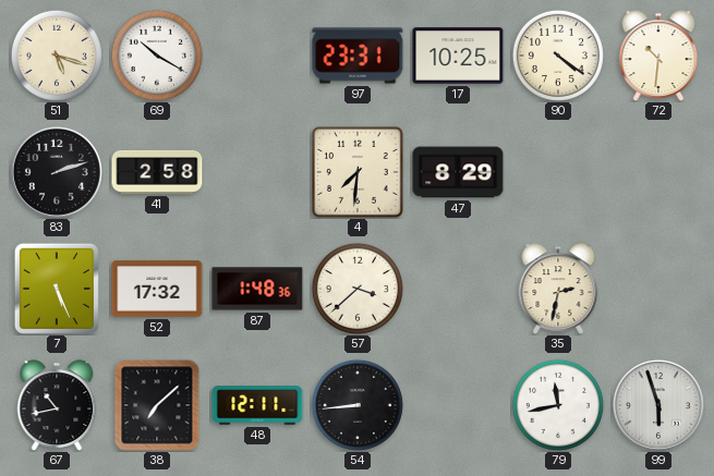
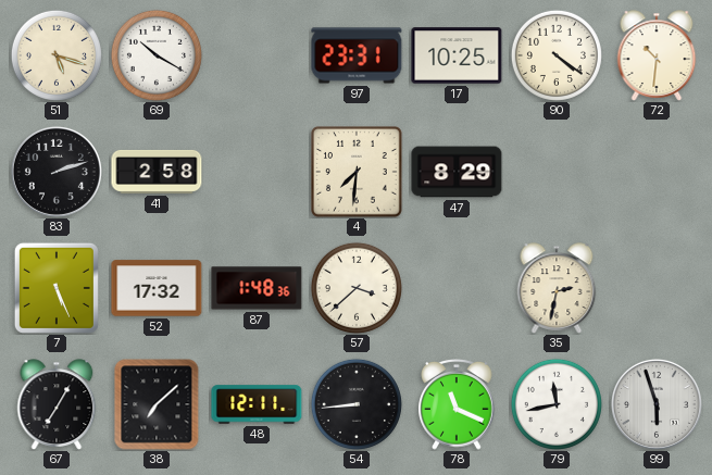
67: 10:43 -> 7:05
78: none -> 11:19
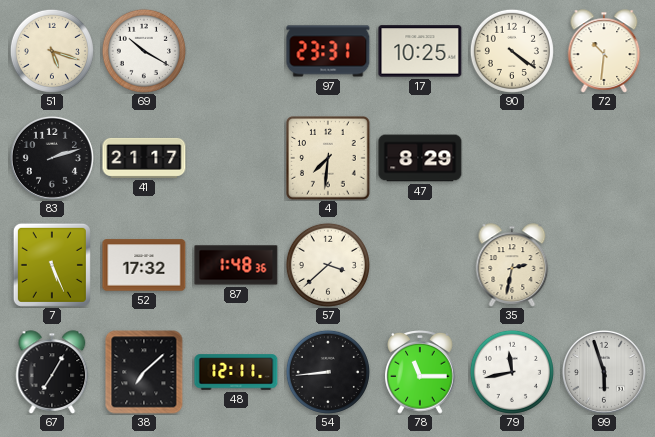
41: 2:58 -> 21:17
78: 11:19 -> 11:15
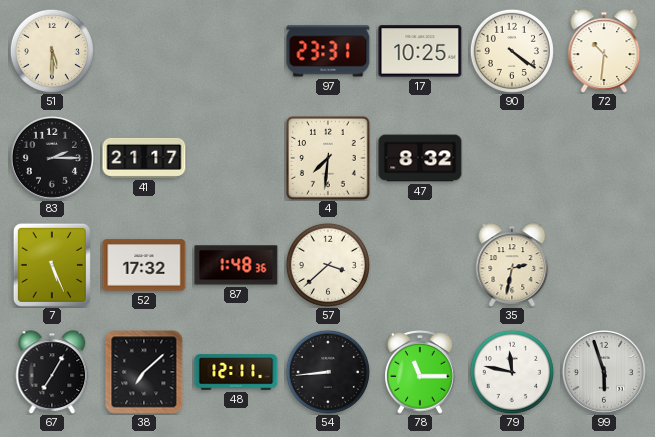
51: 5:18 -> 5:30
69: 10:20 -> none
83: 2:12 -> 2:15
47: 8:29 -> 8:32
79: 11:43 -> 11:47
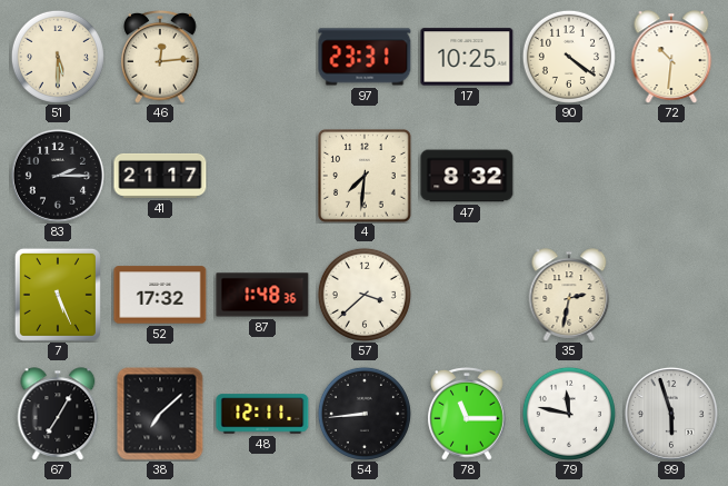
46: none -> 12:14
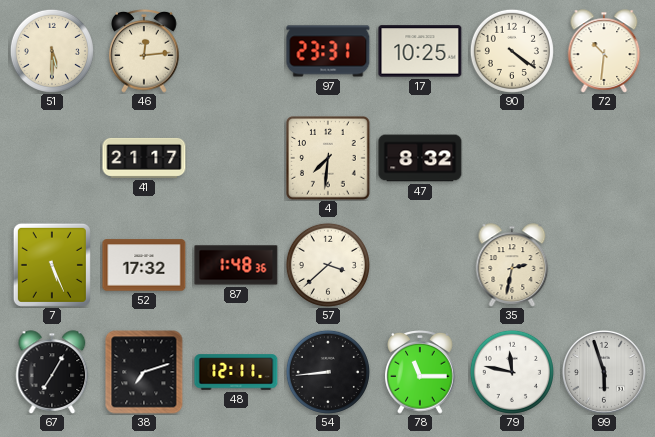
83: 2:15 -> none
38: 7:08 -> 7:12
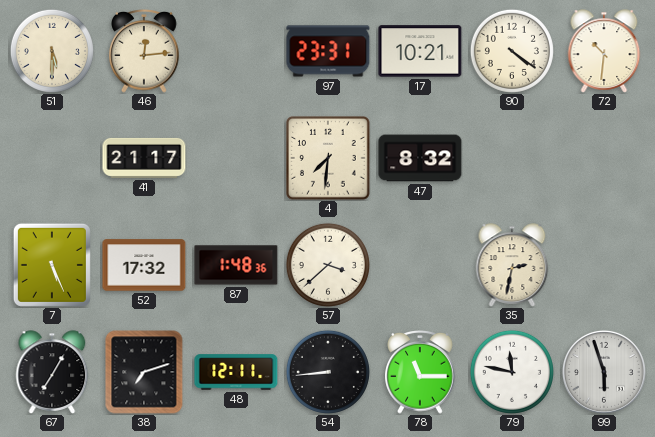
17: 10:25 -> 10:21
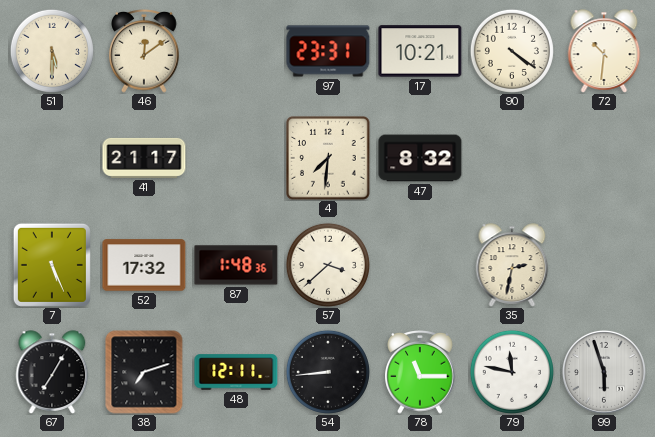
46: 12:14 -> 12:09
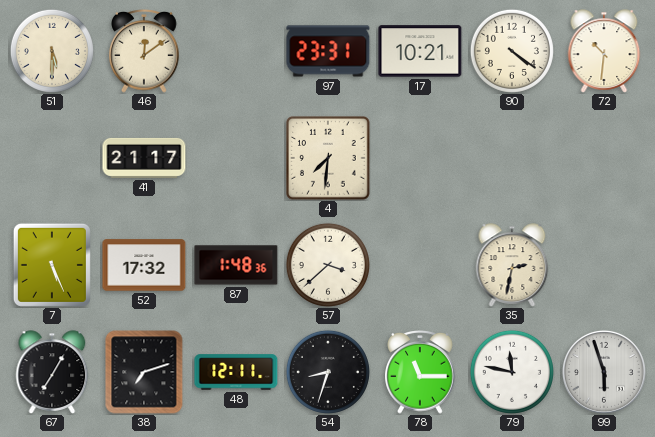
47: 8:32 -> none
54: 8:44 -> 8:33
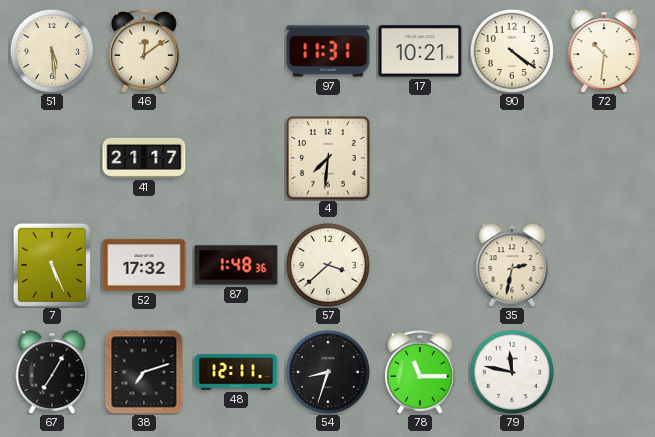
51: 5:30 -> 5:29
97: 23:31 -> 11:31
99: 5:57 -> none
